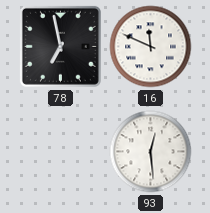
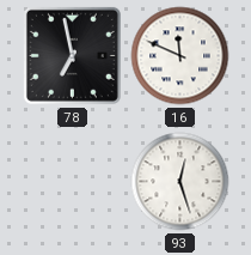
93: 12:29 -> 12:27
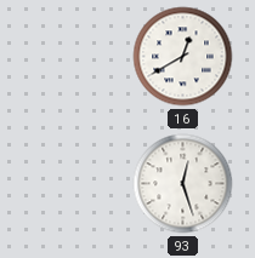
78: 6:58 -> none
16: 11:49 -> 12:40
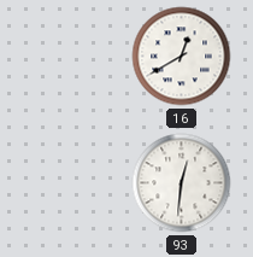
93: 12:27 -> 12:31
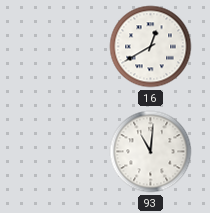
93: 12:31 -> 11:01
